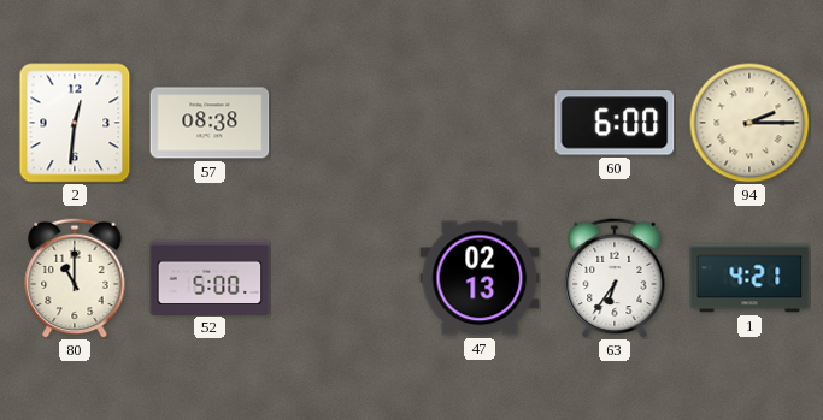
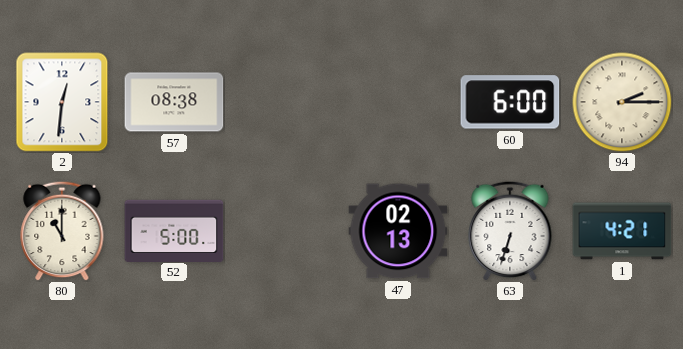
63: 6:36 -> 6:33
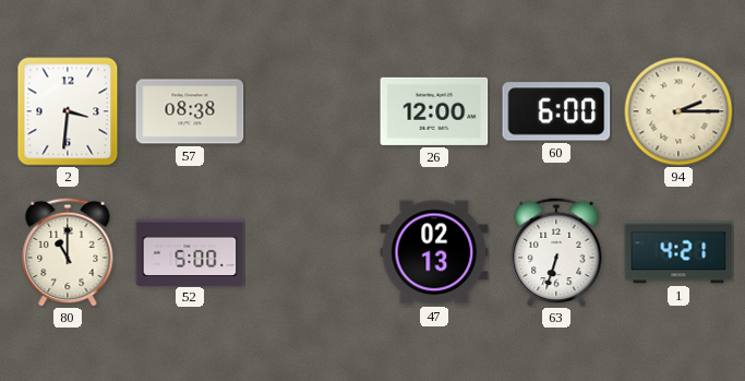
2: 12:31 -> 3:31
26: none -> 12:00
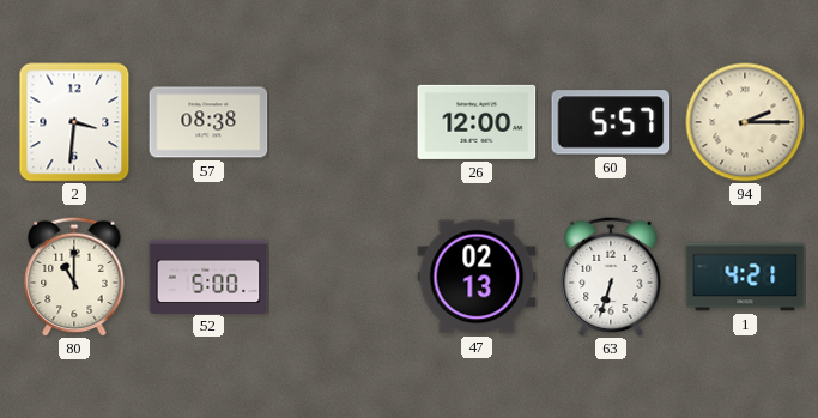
60: 6:00 -> 5:57
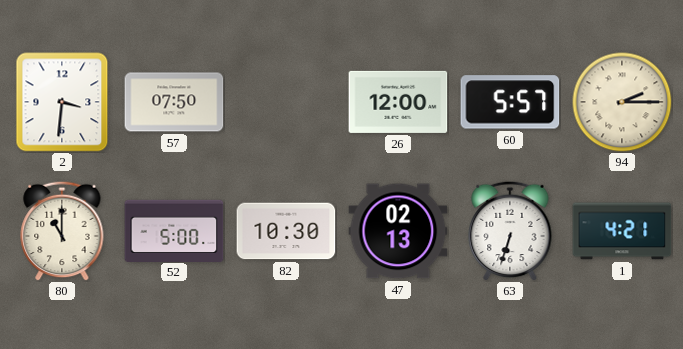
57: 08:38 -> 07:50
82: none -> 10:30
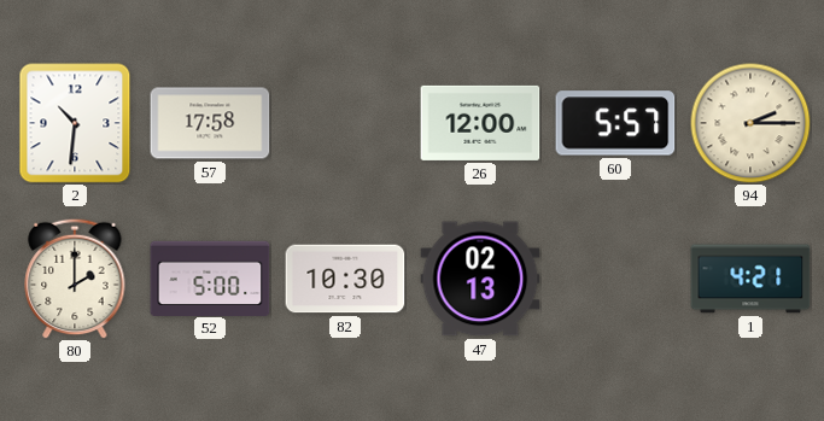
2: 3:31 -> 10:31
57: 07:50 -> 17:58
80: 11:00 -> 2:00
63: 6:33 -> none
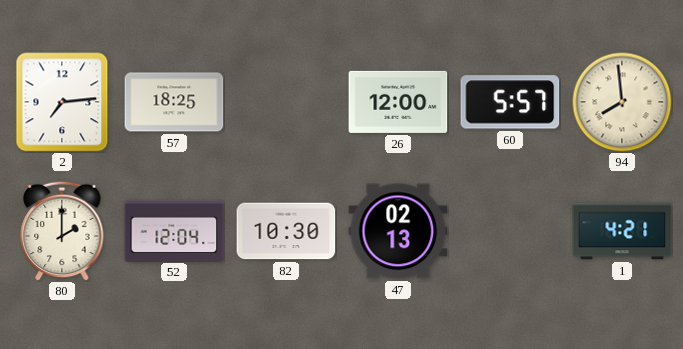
2: 10:31 -> 7:14
57: 17:58 -> 18:25
94: 2:15 -> 7:59
52: 5:00 -> 12:04
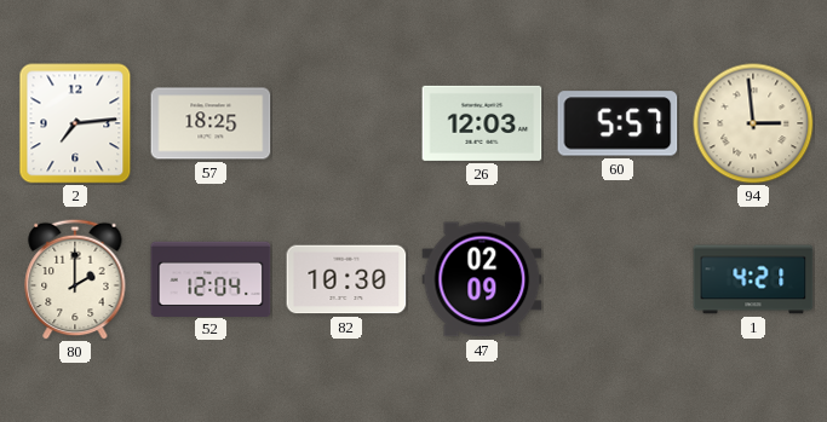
26: 12:00 -> 12:03
94: 7:59 -> 2:59
47: 02:13 -> 02:09
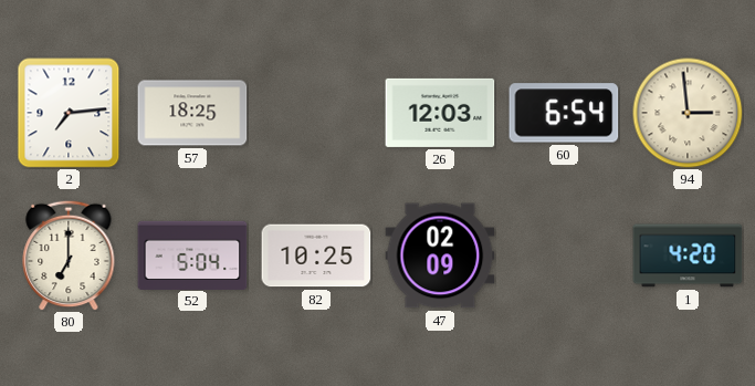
60: 5:57 -> 6:54
80: 2:00 -> 7:00
52: 12:04 -> 5:04
82: 10:30 -> 10:25
1: 4:21 -> 4:20
